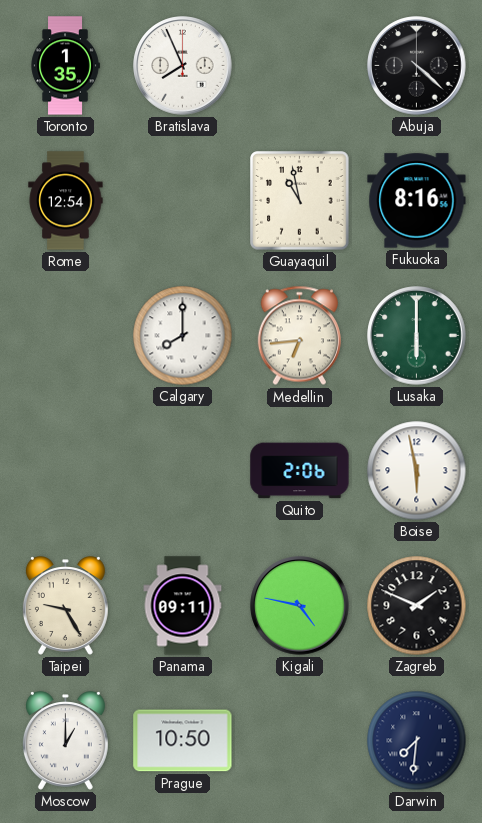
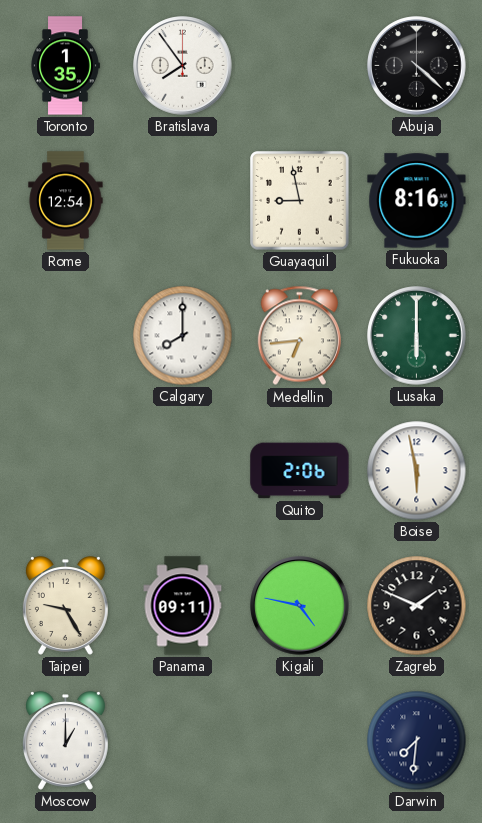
Bratislava: 7:56 -> 7:54
Guayaquil: 10:58 -> 8:58
Prague: 10:50 -> none
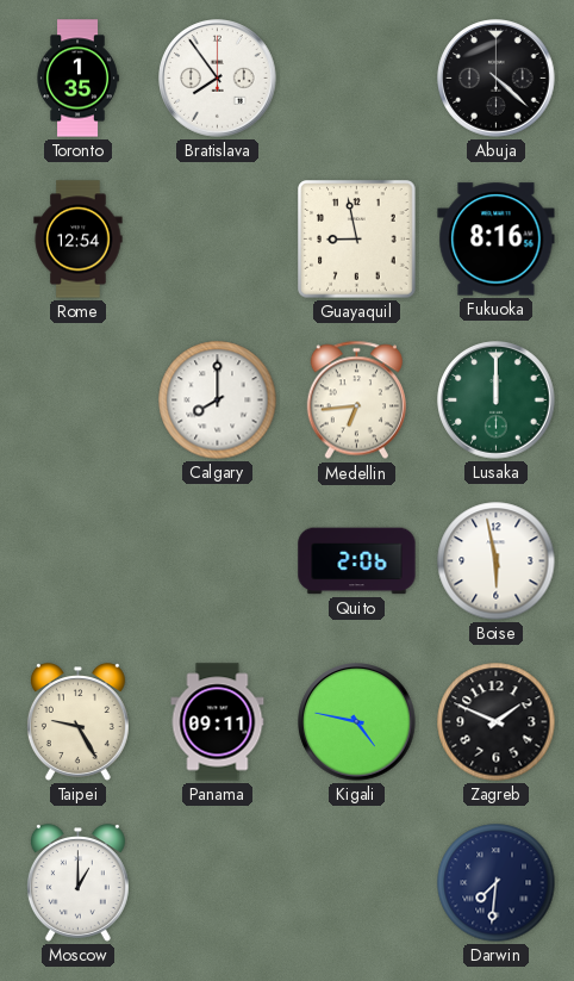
Lusaka: 6:00 -> 12:00
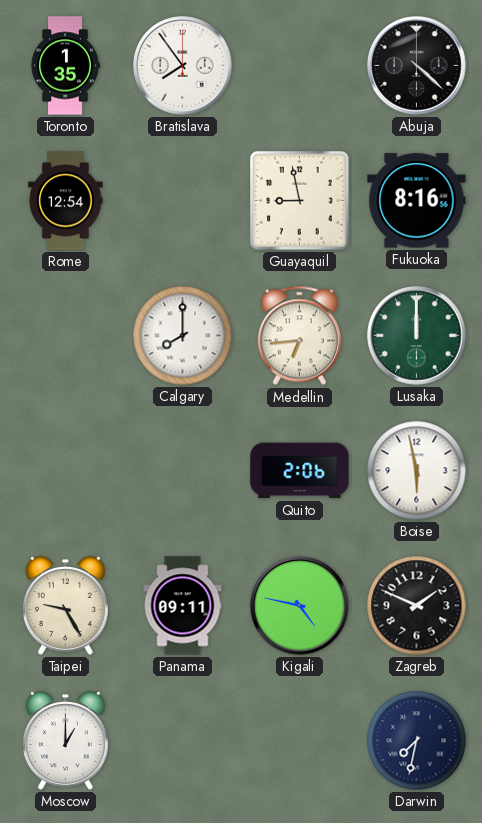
Darwin: 7:31 -> 7:32
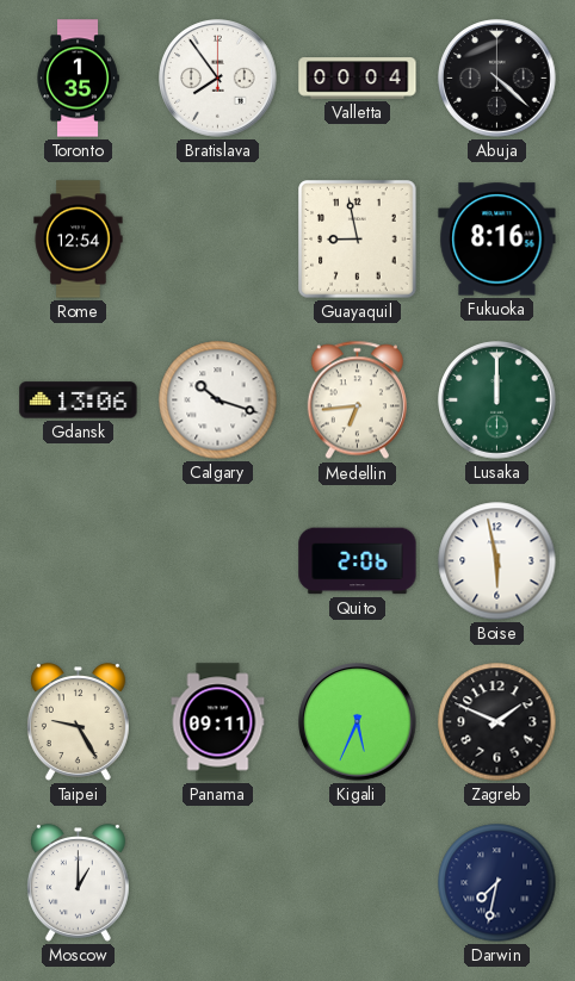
Valletta: none -> 00:04
Gdansk: none -> 13:06
Calgary: 8:00 -> 10:18
Kigali: 4:47 -> 5:34
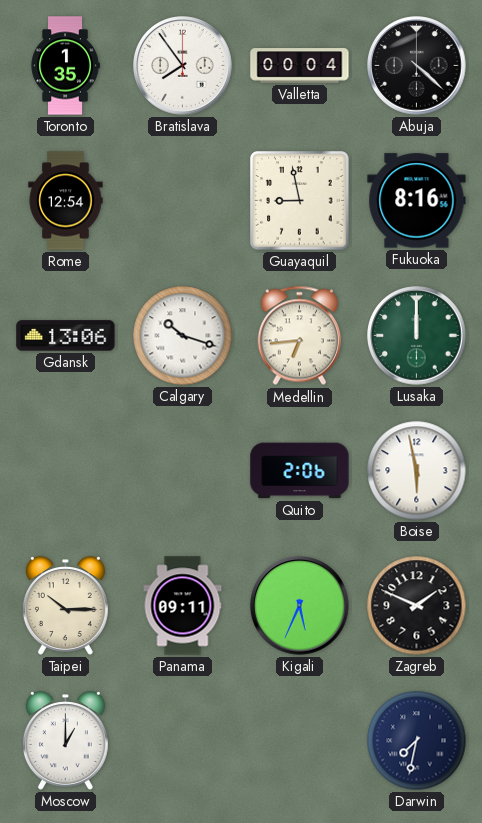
Taipei: 9:25 -> 10:15
